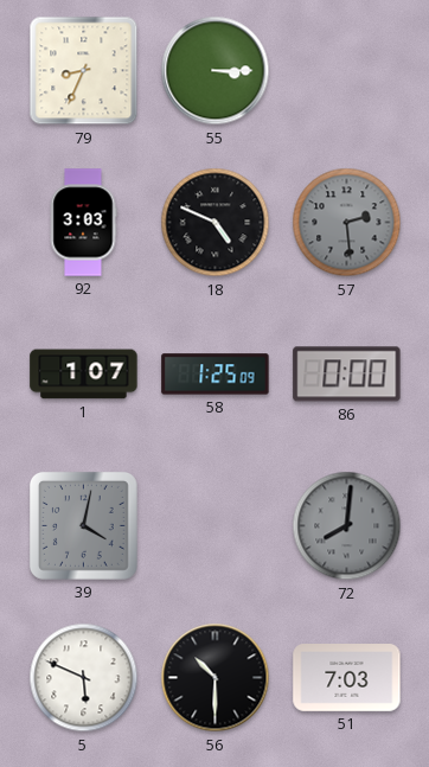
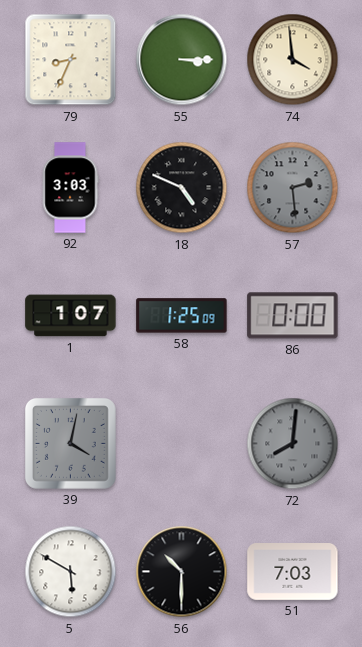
74: none -> 3:59
5: 5:49 -> 5:50
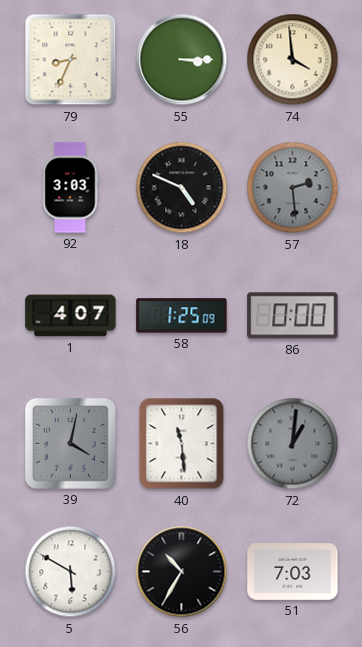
1: 1:07 -> 4:07
40: none -> 11:29
72: 8:01 -> 1:01
56: 10:30 -> 10:35
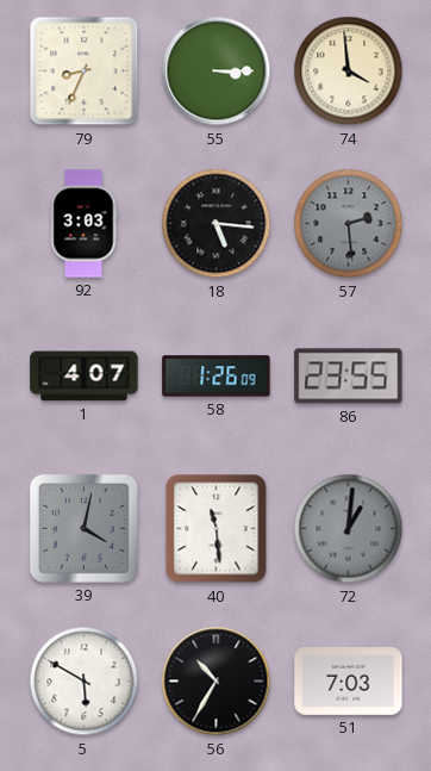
18: 4:49 -> 5:16
58: 1:25 -> 1:26
86: 0:00 -> 23:55
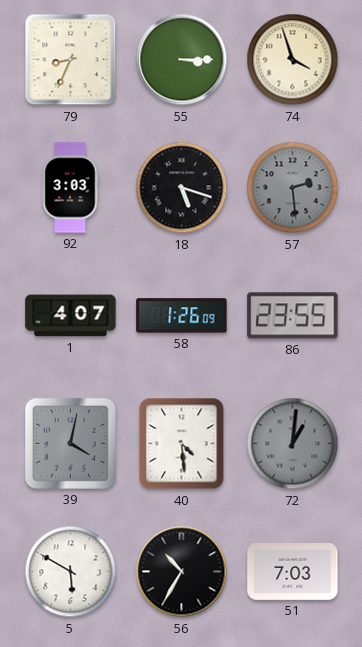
74: 3:59 -> 3:57
18: 5:16 -> 5:18
40: 11:29 -> 4:29
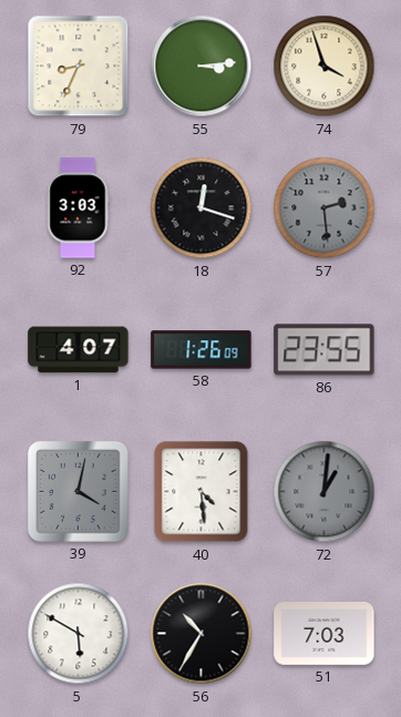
55: 3:15 -> 3:14
18: 5:18 -> 12:18
